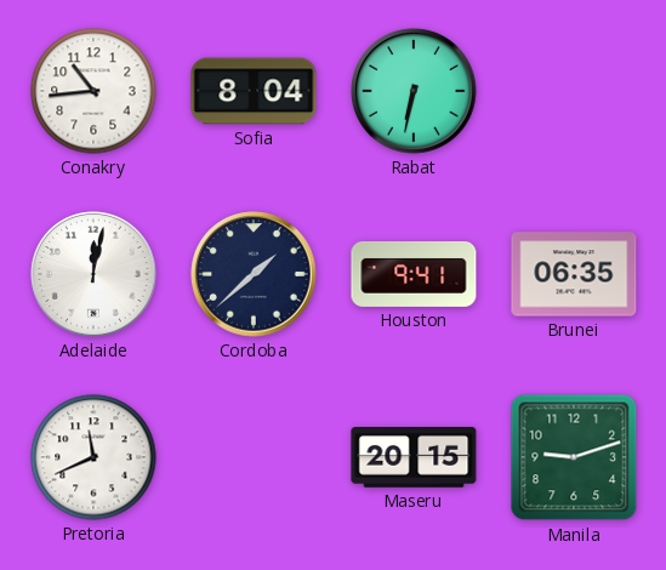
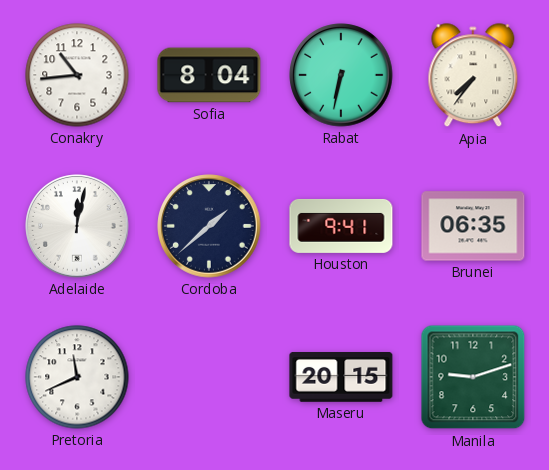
Apia: none -> 7:36
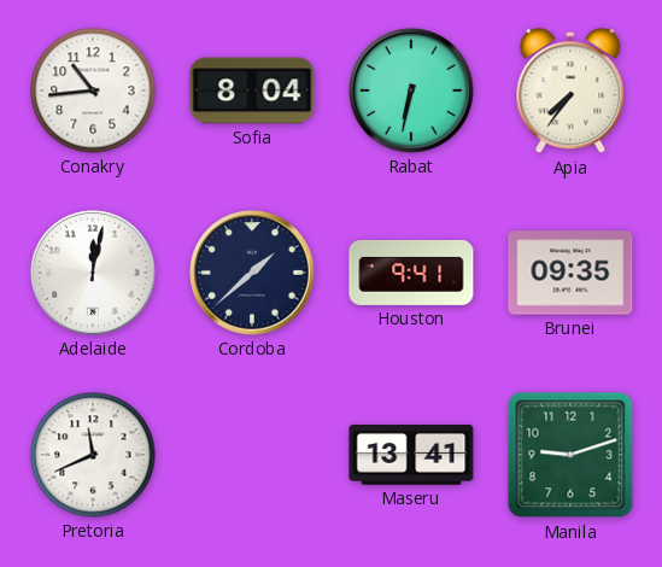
Brunei: 06:35 -> 09:35
Maseru: 20:15 -> 13:41
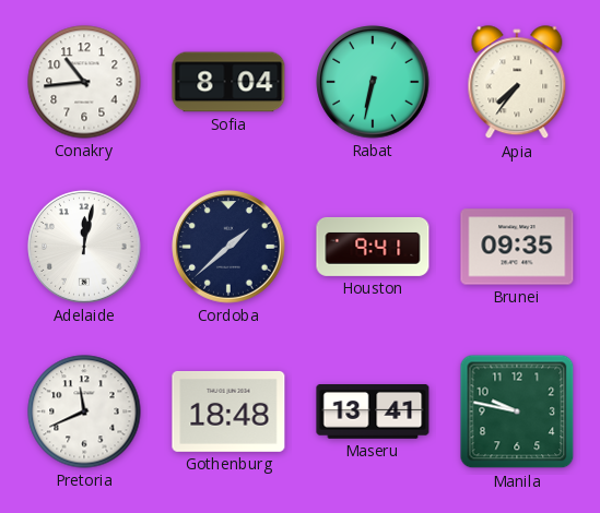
Gothenburg: none -> 18:48
Manila: 9:12 -> 9:47
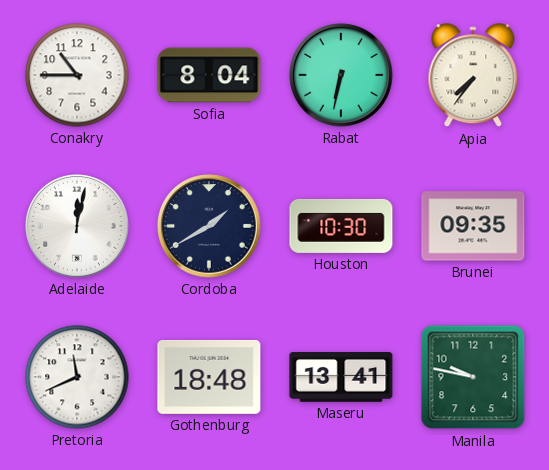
Conakry: 10:44 -> 10:45
Cordoba: 1:38 -> 1:40
Houston: 9:41 -> 10:30
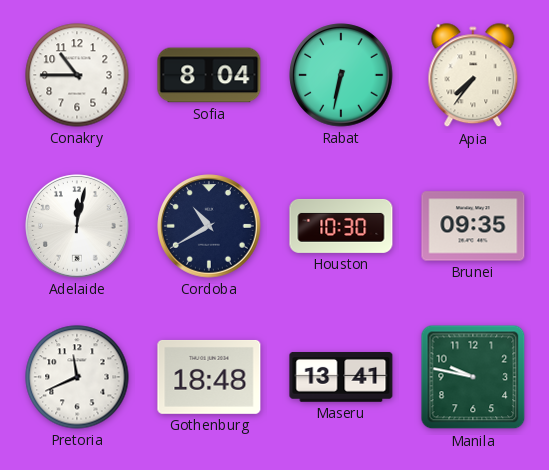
Cordoba: 1:40 -> 10:40
